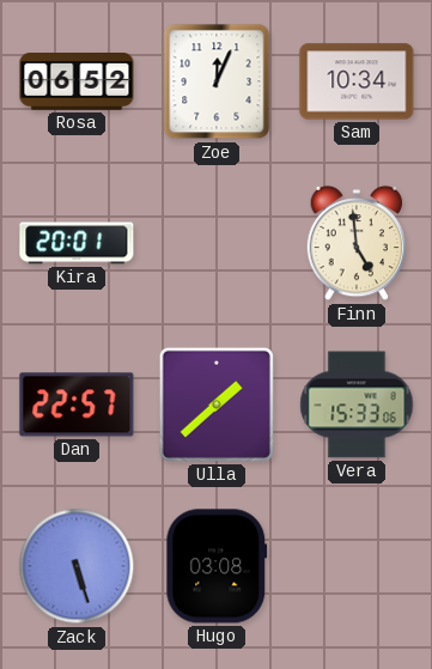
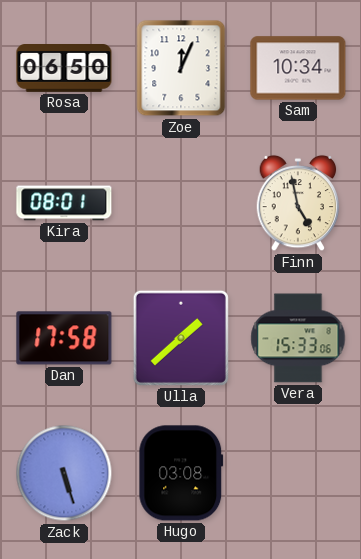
Rosa: 06:52 -> 06:50
Kira: 20:01 -> 08:01
Finn: 4:59 -> 4:58
Dan: 22:57 -> 17:58
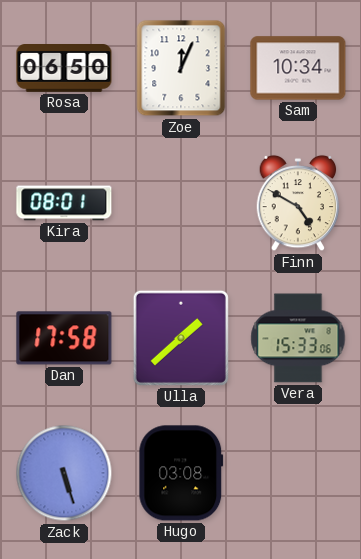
Finn: 4:58 -> 4:50
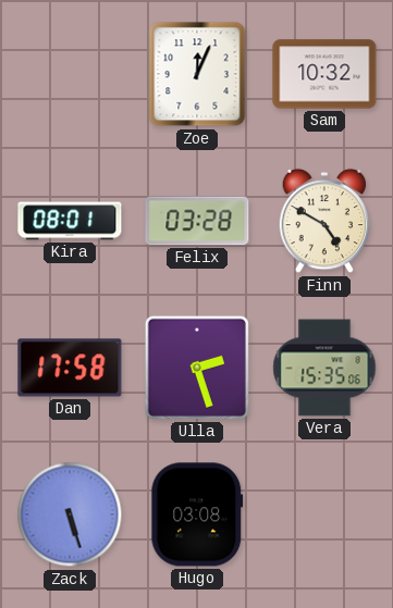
Rosa: 06:50 -> none
Sam: 10:34 -> 10:32
Felix: none -> 03:28
Ulla: 1:38 -> 2:27
Vera: 15:33 -> 15:35
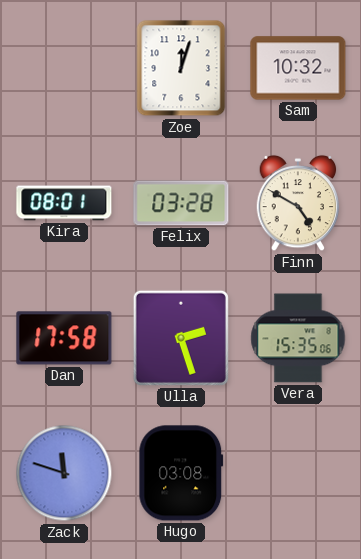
Zoe: 12:04 -> 12:03
Zack: 5:27 -> 11:48
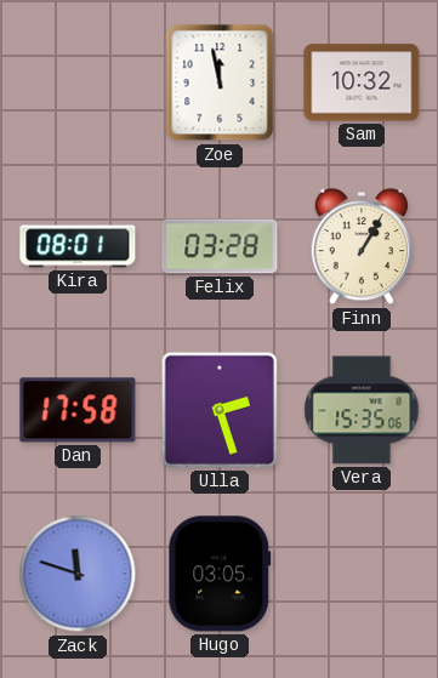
Zoe: 12:03 -> 11:58
Finn: 4:50 -> 1:05
Hugo: 03:08 -> 03:05
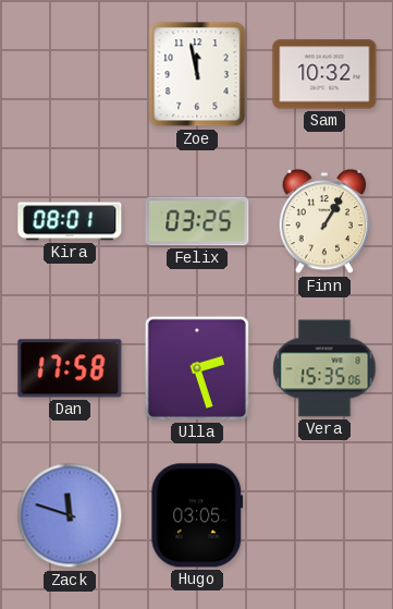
Felix: 03:28 -> 03:25
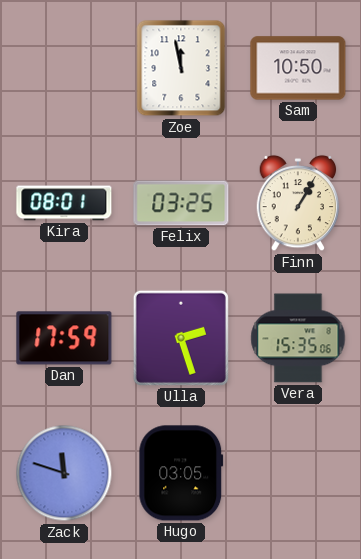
Sam: 10:32 -> 10:50
Dan: 17:58 -> 17:59
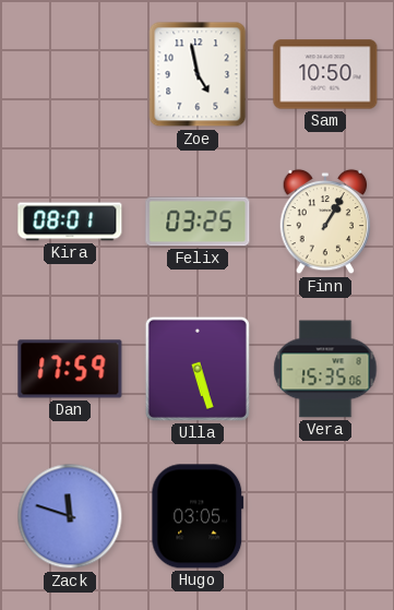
Zoe: 11:58 -> 4:58
Ulla: 2:27 -> 5:27
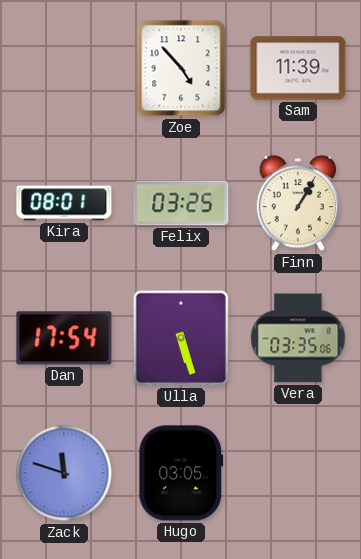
Zoe: 4:58 -> 4:53
Sam: 10:50 -> 11:39
Dan: 17:59 -> 17:54
Vera: 15:35 -> 03:35
